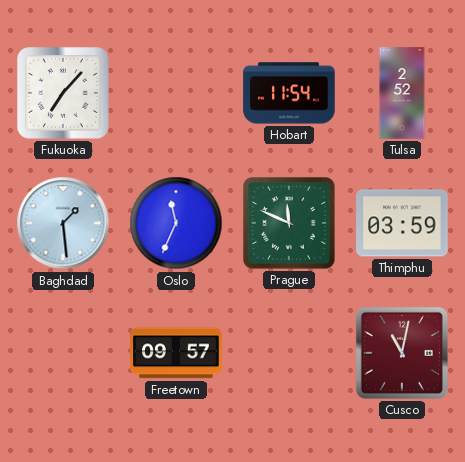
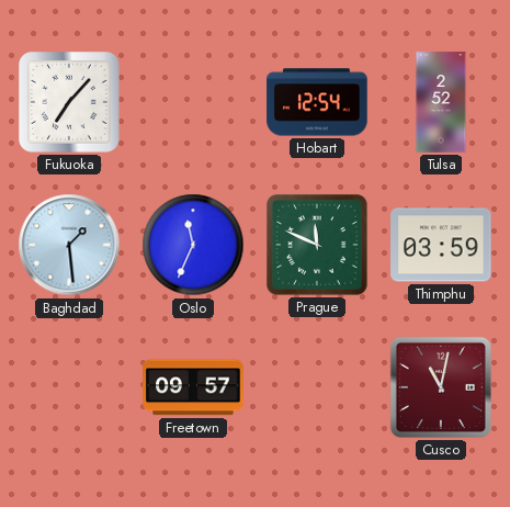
Hobart: 11:54 -> 12:54
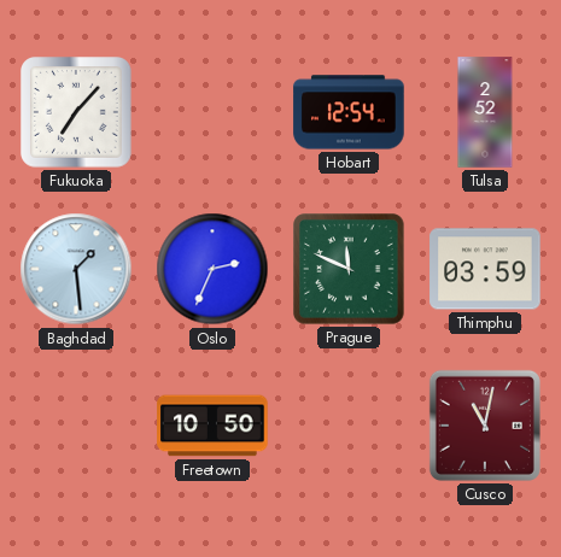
Oslo: 11:34 -> 2:34
Freetown: 09:57 -> 10:50
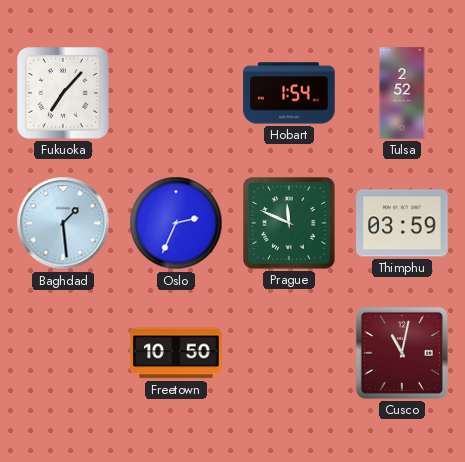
Hobart: 12:54 -> 1:54
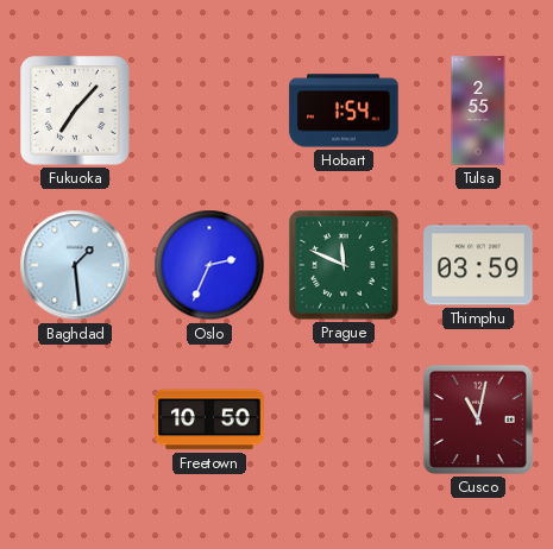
Tulsa: 2:52 -> 2:55
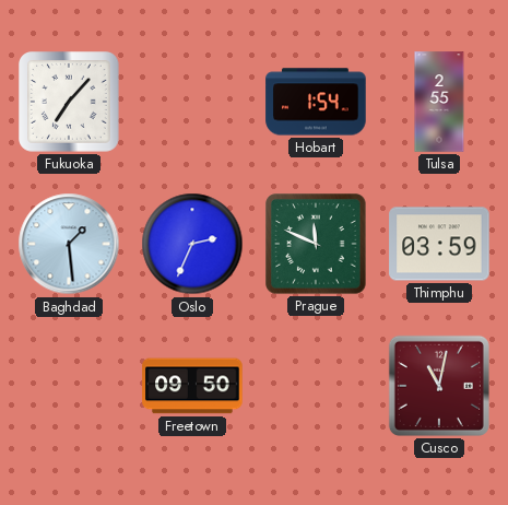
Freetown: 10:50 -> 09:50
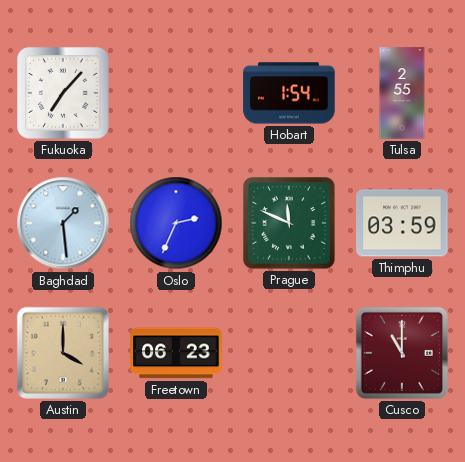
Austin: none -> 4:00
Freetown: 09:50 -> 06:23
Cusco: 11:02 -> 11:00
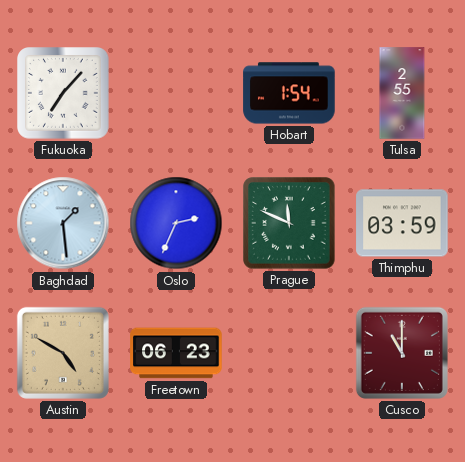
Austin: 4:00 -> 4:50
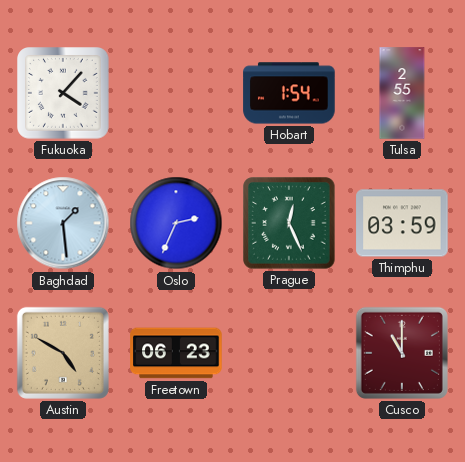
Fukuoka: 7:07 -> 4:07
Prague: 11:49 -> 12:26
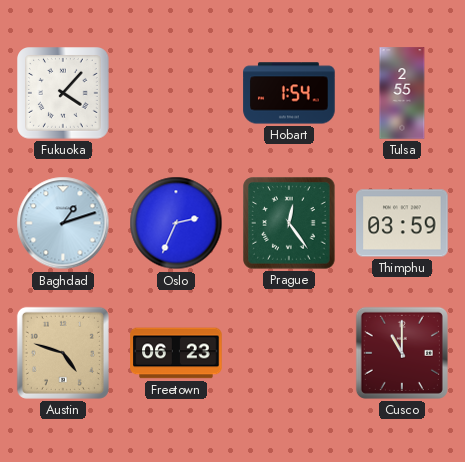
Baghdad: 1:29 -> 1:12
Prague: 12:26 -> 12:24
Austin: 4:50 -> 4:48
